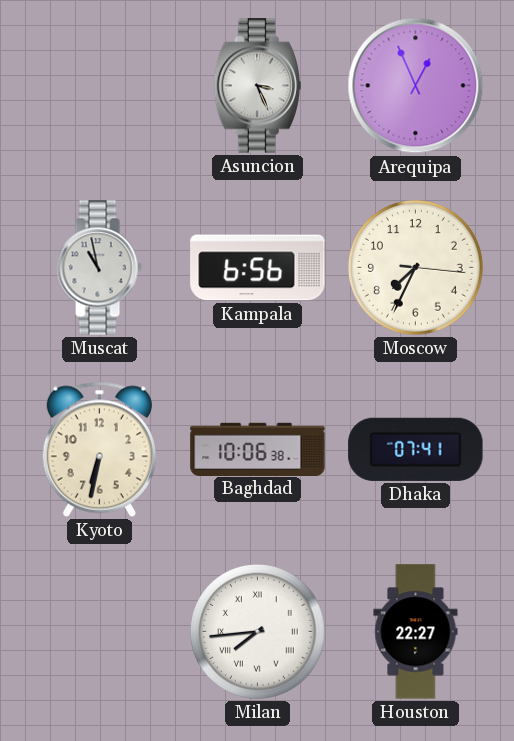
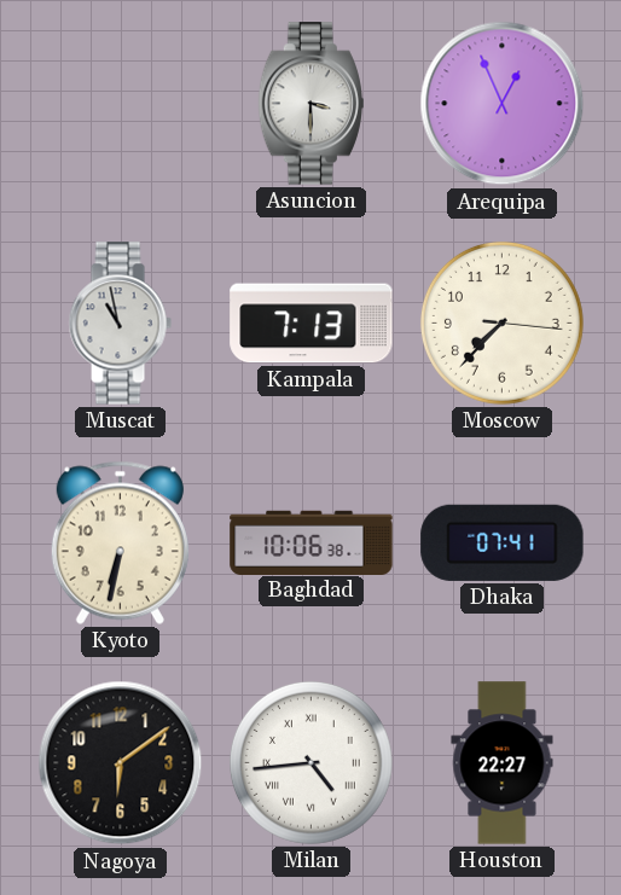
Asuncion: 3:26 -> 3:30
Kampala: 6:56 -> 7:13
Moscow: 7:34 -> 7:37
Nagoya: none -> 6:09
Milan: 7:44 -> 4:44
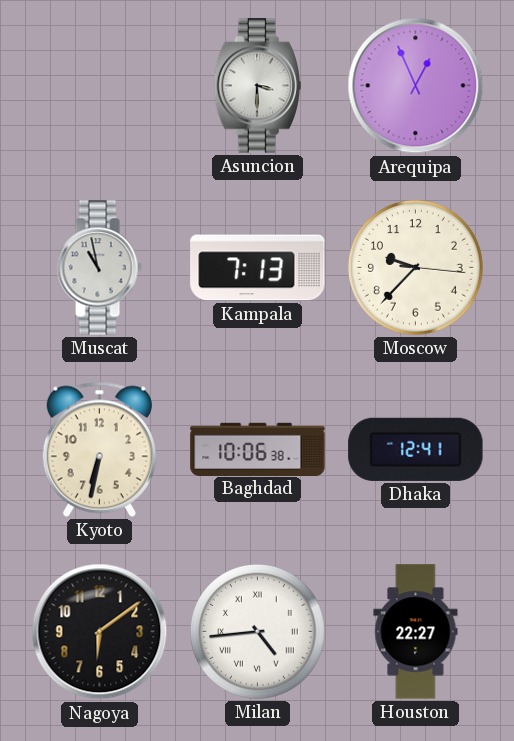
Moscow: 7:37 -> 9:37
Dhaka: 07:41 -> 12:41
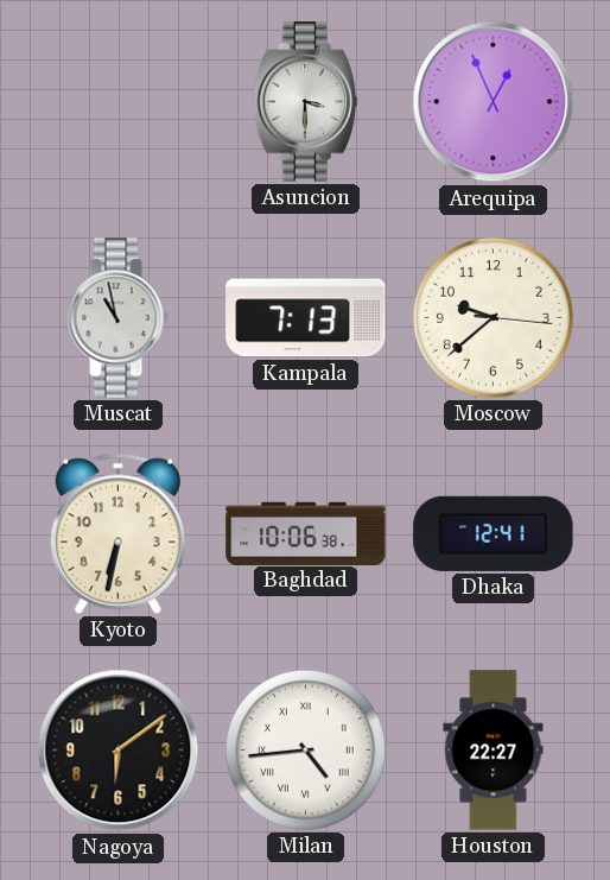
Moscow: 9:37 -> 9:38
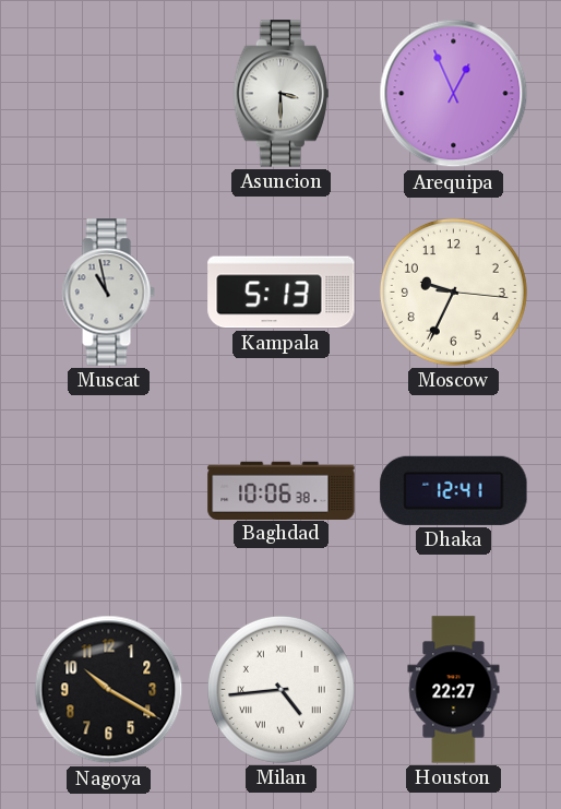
Kampala: 7:13 -> 5:13
Moscow: 9:38 -> 9:34
Kyoto: 6:32 -> none
Nagoya: 6:09 -> 10:20
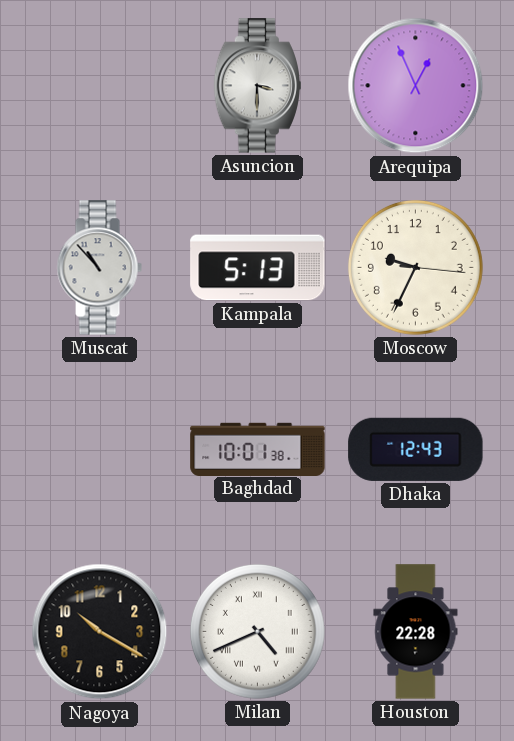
Muscat: 10:58 -> 10:53
Baghdad: 10:06 -> 10:01
Dhaka: 12:41 -> 12:43
Milan: 4:44 -> 4:41
Houston: 22:27 -> 22:28
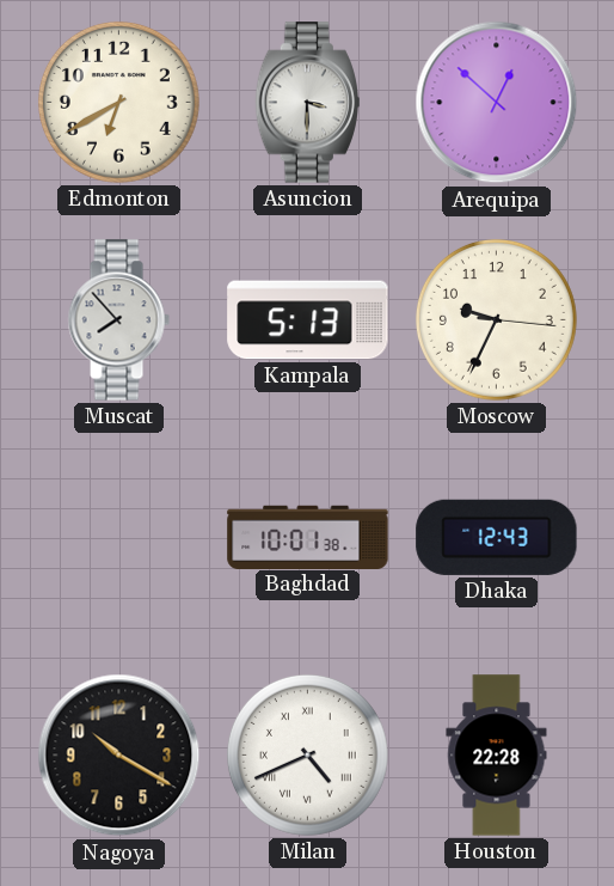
Edmonton: none -> 6:40
Arequipa: 12:56 -> 12:52
Muscat: 10:53 -> 7:53
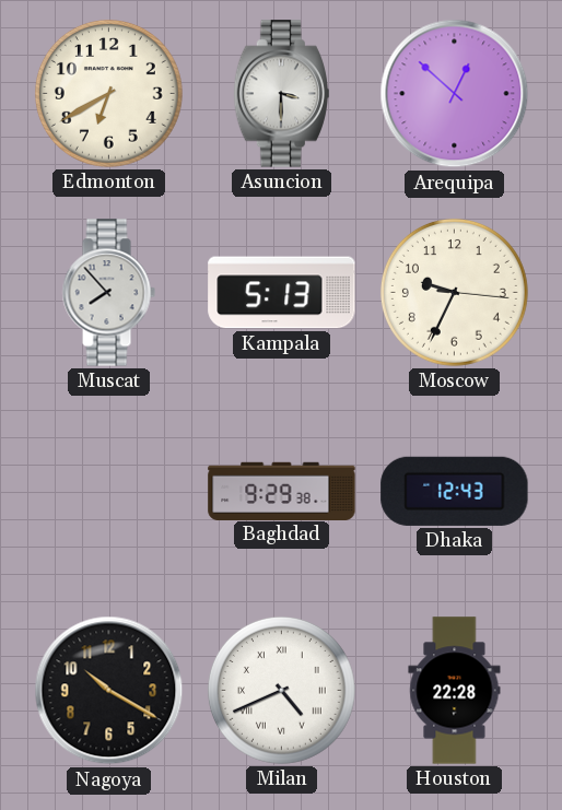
Baghdad: 10:01 -> 9:29
